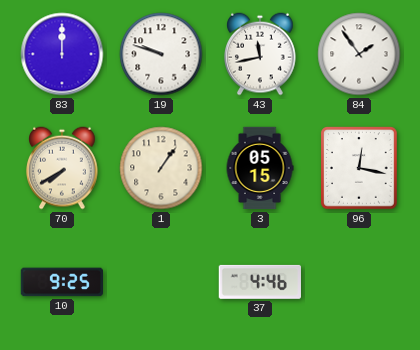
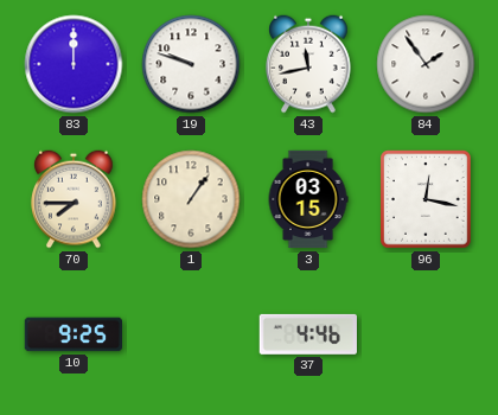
70: 7:40 -> 7:45
3: 05:15 -> 03:15
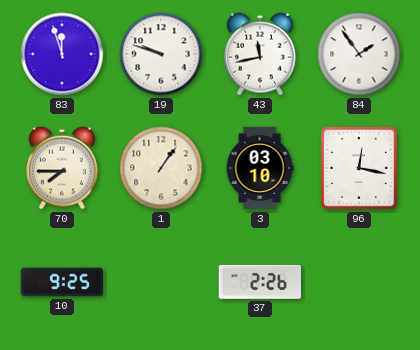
83: 12:00 -> 11:57
3: 03:15 -> 03:10
37: 4:46 -> 2:26
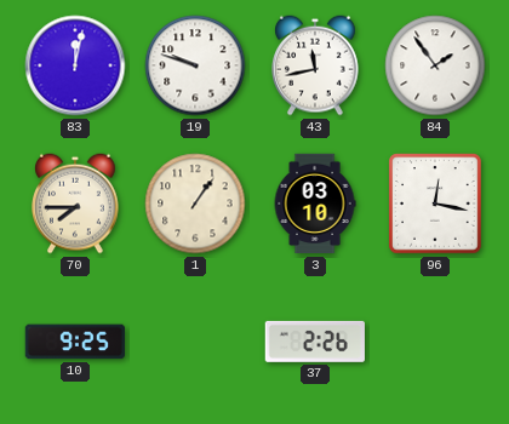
83: 11:57 -> 12:02
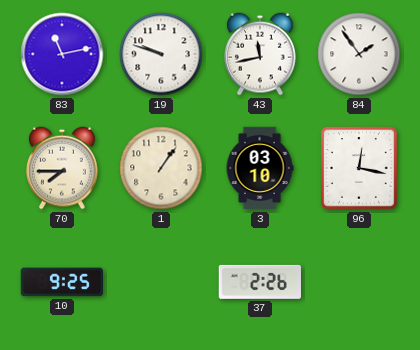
83: 12:02 -> 11:13
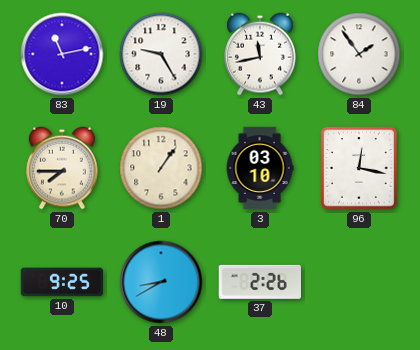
19: 9:48 -> 9:25
48: none -> 8:40
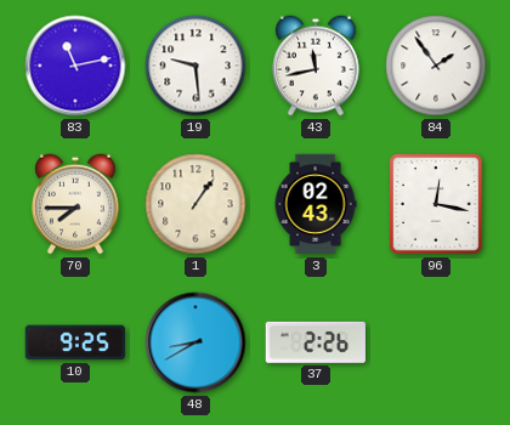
19: 9:25 -> 9:29
3: 03:10 -> 02:43
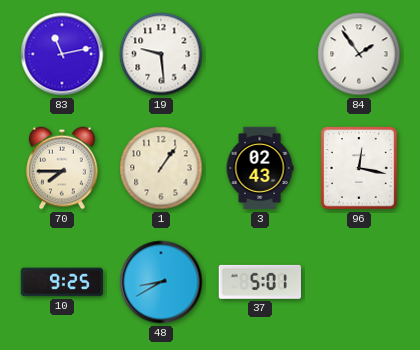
43: 11:43 -> none
37: 2:26 -> 5:01
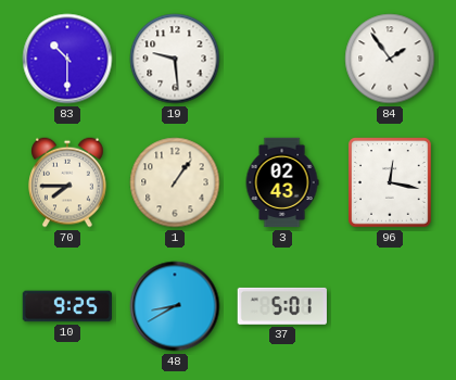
83: 11:13 -> 10:30
